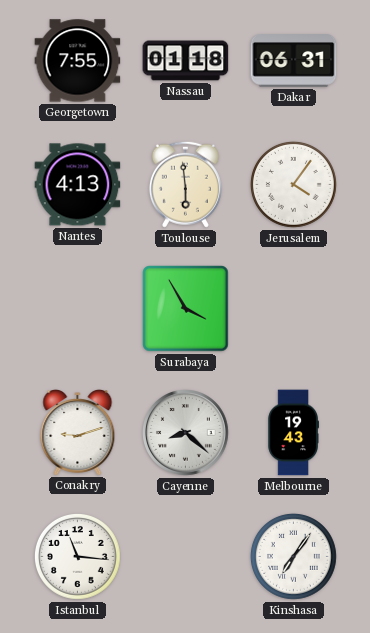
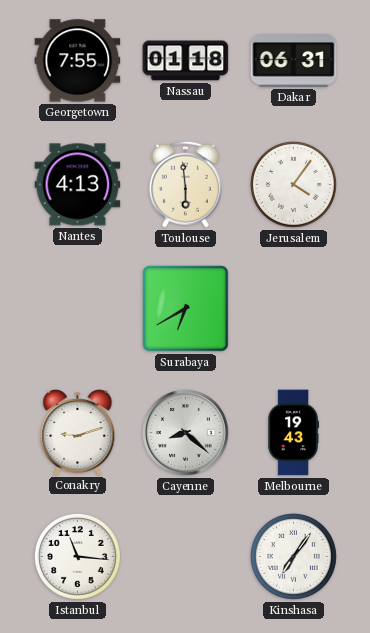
Surabaya: 3:55 -> 6:40
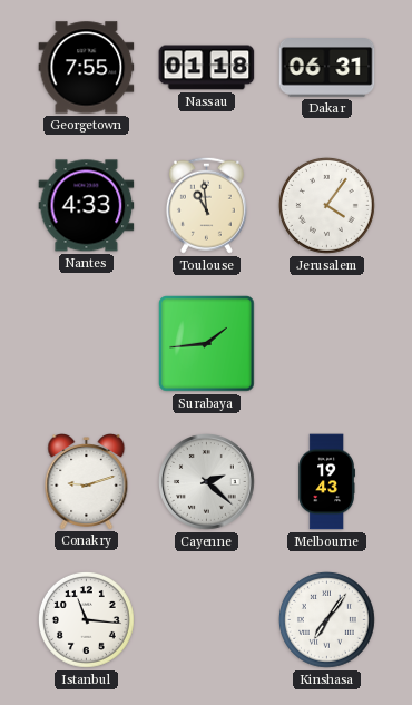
Nantes: 4:13 -> 4:33
Toulouse: 5:59 -> 10:59
Surabaya: 6:40 -> 1:44
Cayenne: 8:22 -> 2:22
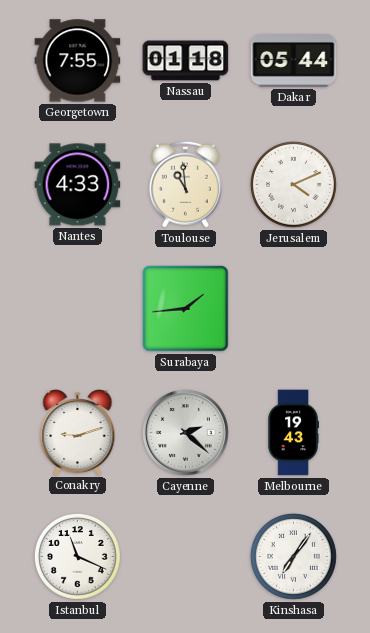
Dakar: 06:31 -> 05:44
Jerusalem: 4:06 -> 4:11
Istanbul: 11:16 -> 11:19
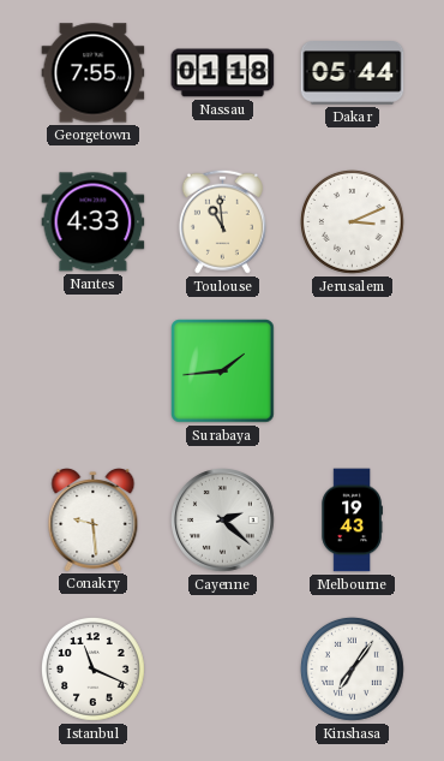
Jerusalem: 4:11 -> 3:11
Conakry: 9:12 -> 9:29
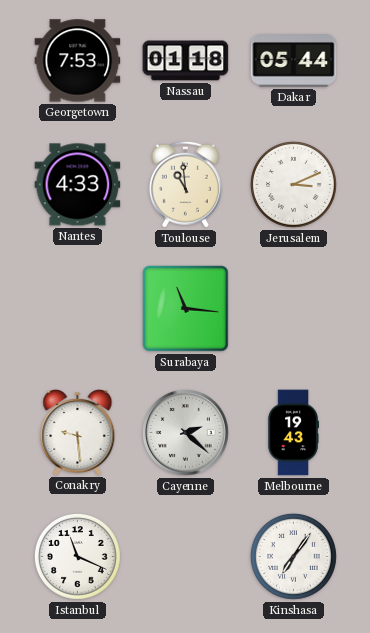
Georgetown: 7:55 -> 7:53
Surabaya: 1:44 -> 11:16
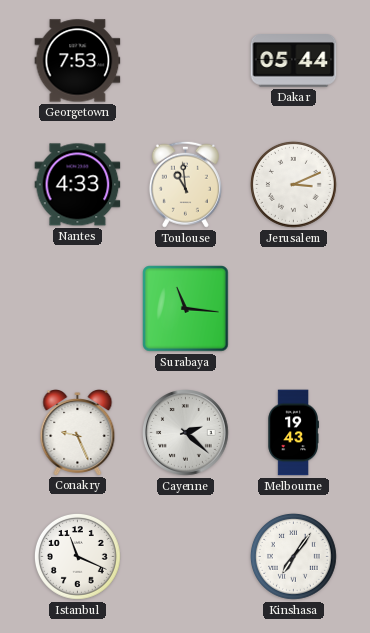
Nassau: 01:18 -> none
Conakry: 9:29 -> 9:26
